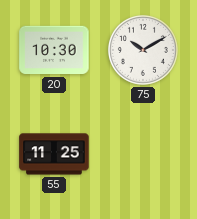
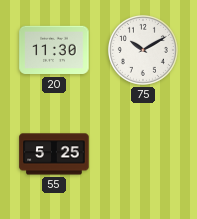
20: 10:30 -> 11:30
55: 11:25 -> 5:25
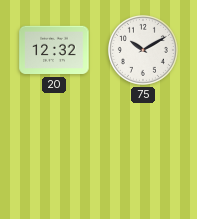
20: 11:30 -> 12:32
55: 5:25 -> none
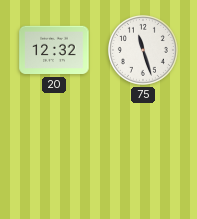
75: 10:10 -> 11:27
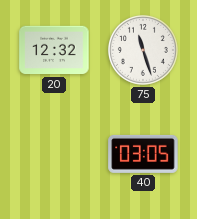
40: none -> 03:05
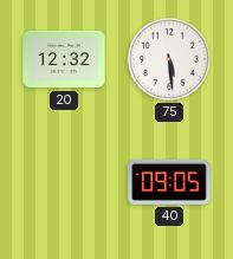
75: 11:27 -> 5:29
40: 03:05 -> 09:05
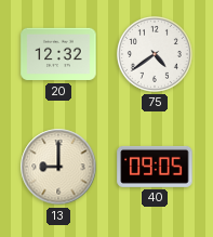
75: 5:29 -> 4:39
13: none -> 9:00
